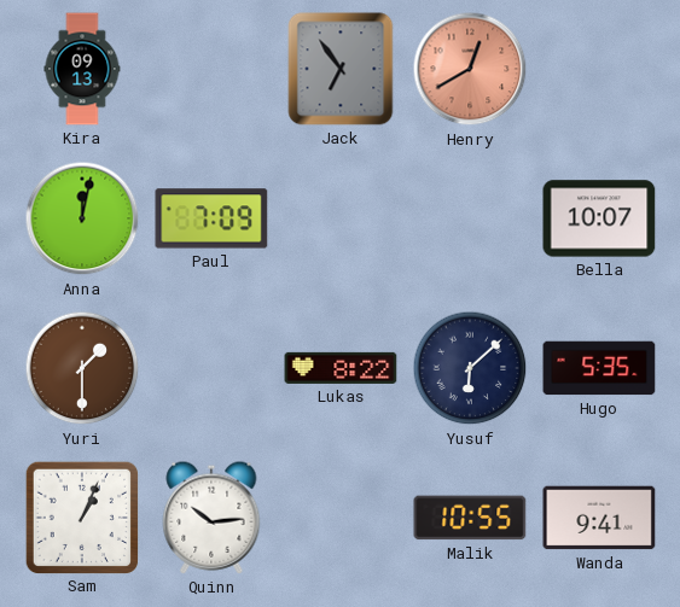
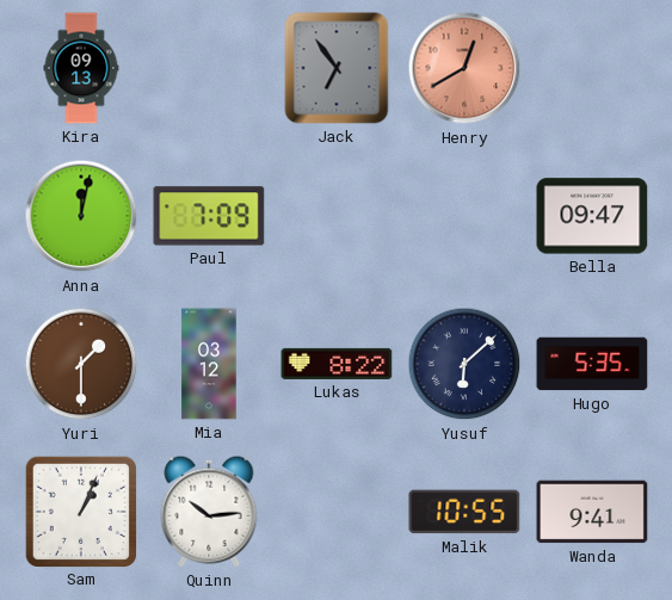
Bella: 10:07 -> 09:47
Mia: none -> 03:12
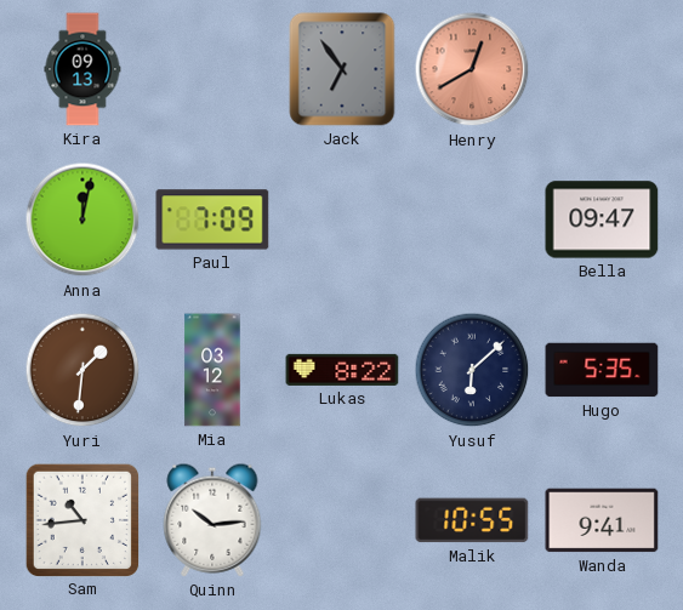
Yuri: 1:30 -> 1:31
Sam: 1:04 -> 10:44
